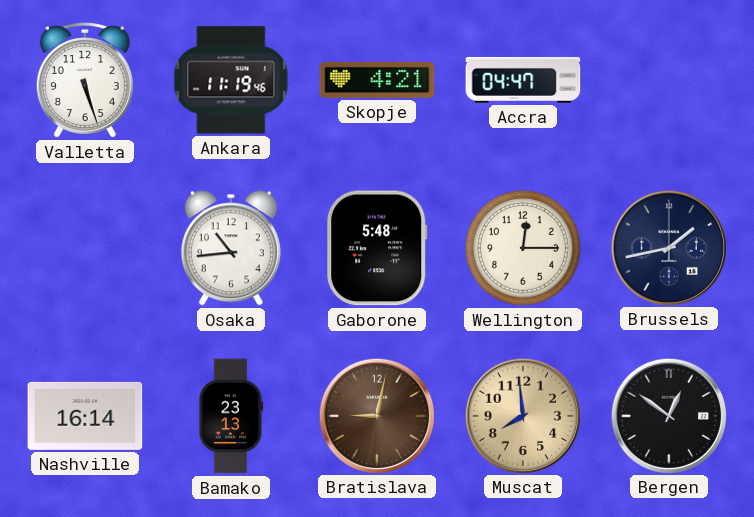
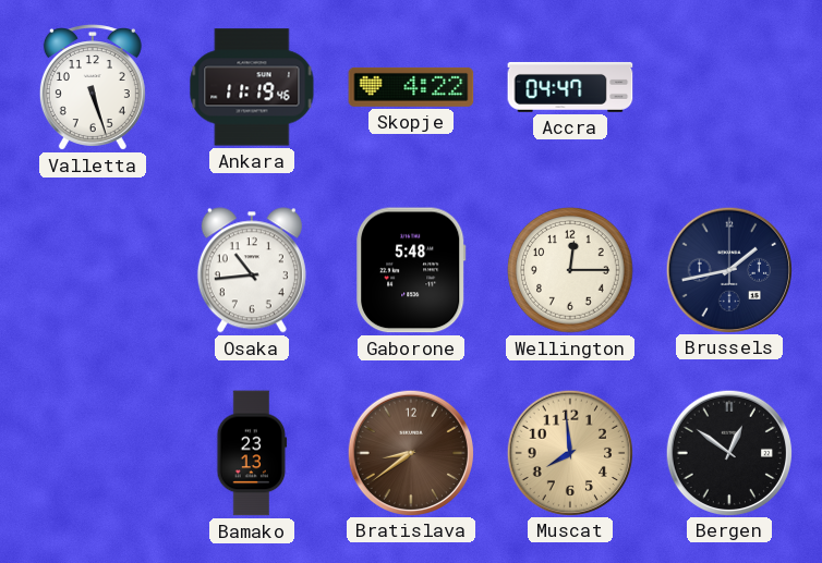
Skopje: 4:21 -> 4:22
Nashville: 16:14 -> none
Bratislava: 9:02 -> 8:39
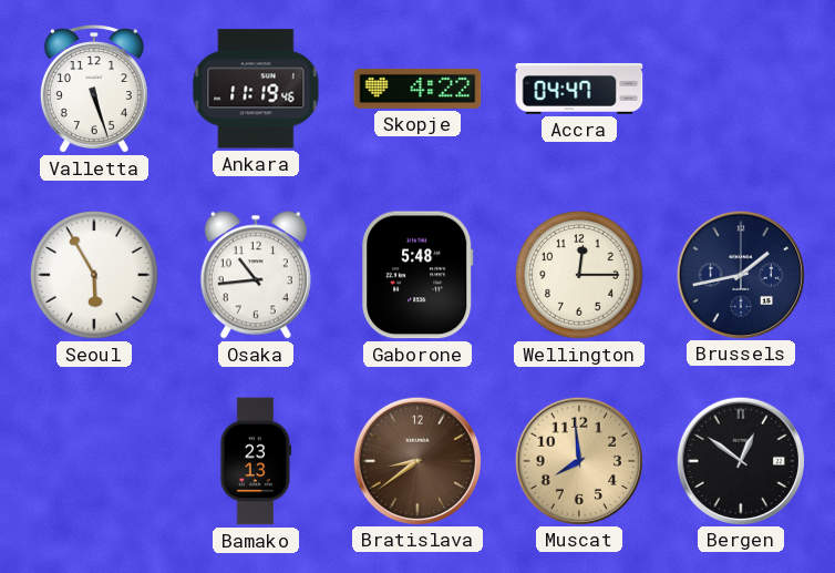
Seoul: none -> 5:55
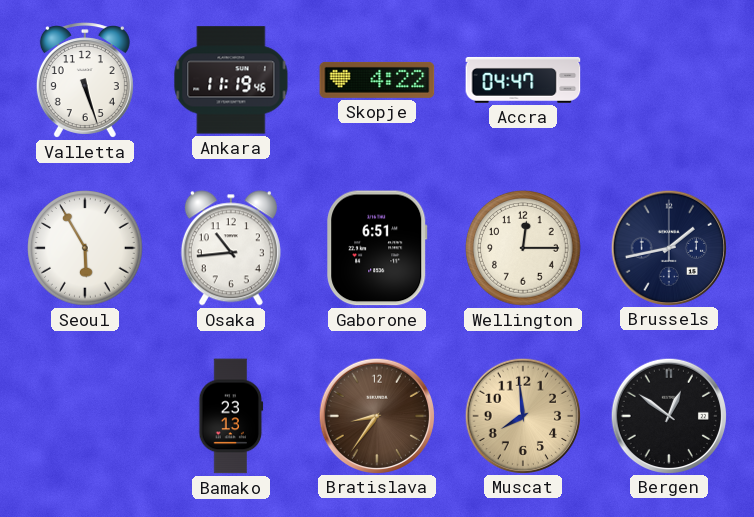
Gaborone: 5:48 -> 6:51
Bratislava: 8:39 -> 8:36
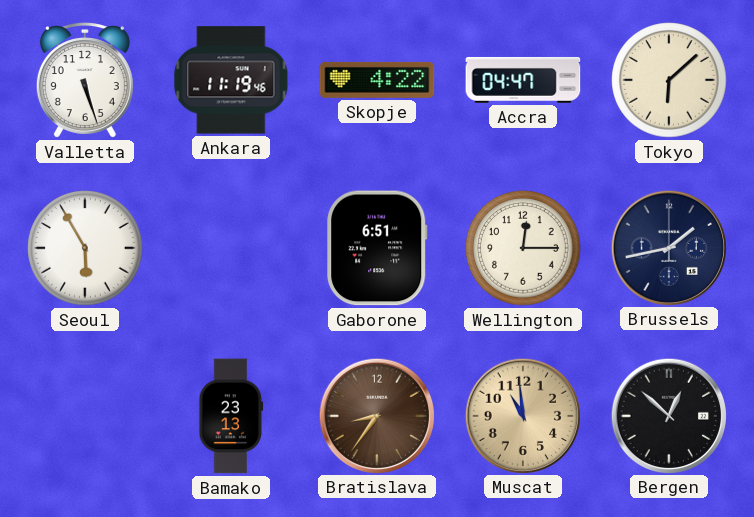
Tokyo: none -> 6:08
Osaka: 10:44 -> none
Muscat: 7:59 -> 10:59
Bergen: 12:51 -> 12:52
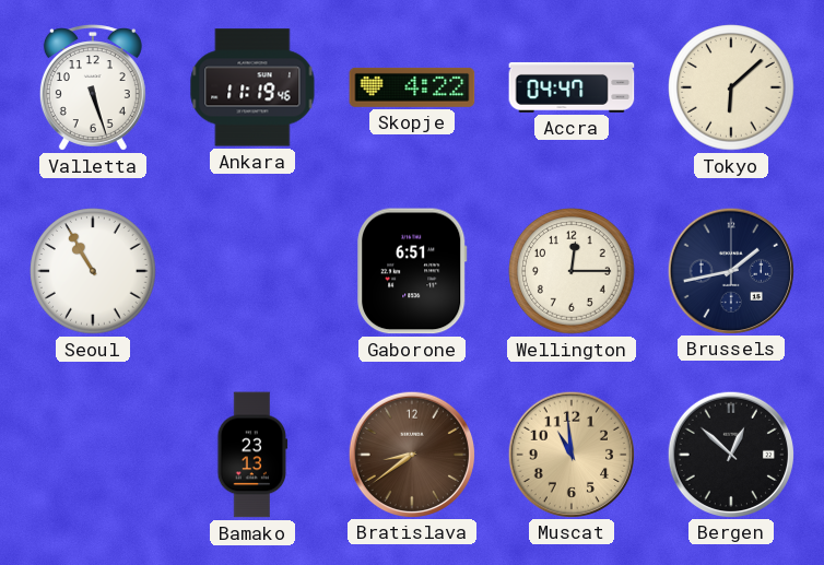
Seoul: 5:55 -> 10:55
Bratislava: 8:36 -> 8:39
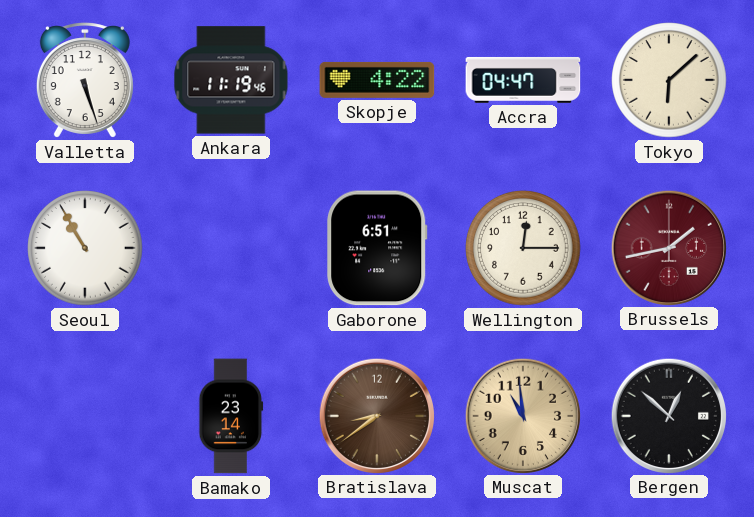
Brussels dial: navy -> burgundy
Bamako: 23:13 -> 23:14
